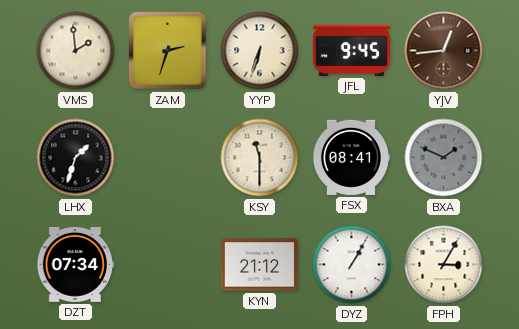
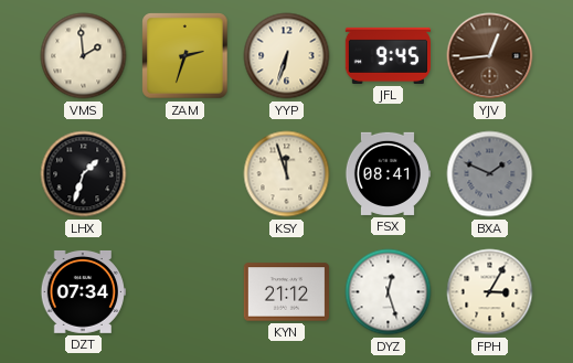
KSY: 11:30 -> 11:57
DYZ: 1:05 -> 12:27
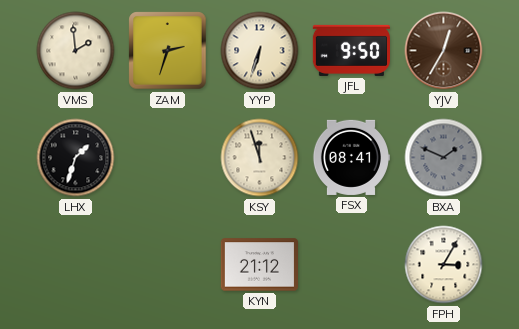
JFL: 9:45 -> 9:50
YJV: 12:44 -> 12:35
DZT: 07:34 -> none
DYZ: 12:27 -> none
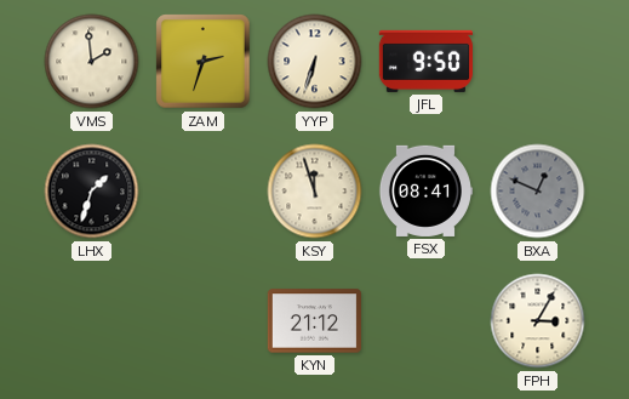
YJV: 12:35 -> none
BXA: 1:49 -> 12:49
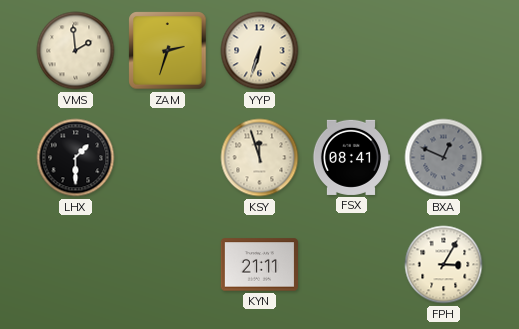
JFL: 9:50 -> none
LHX: 1:33 -> 1:30
KYN: 21:12 -> 21:11
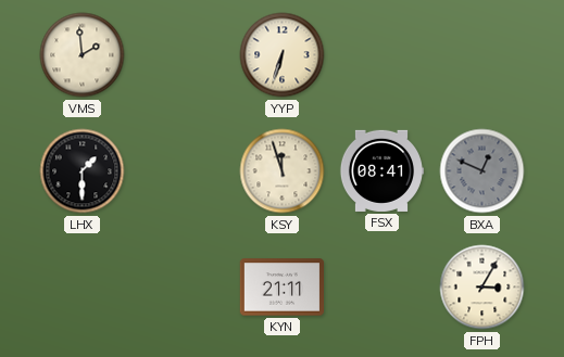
ZAM: 2:33 -> none
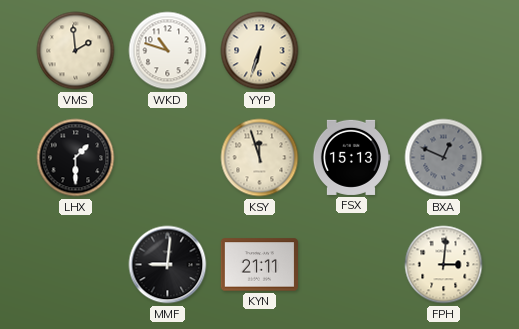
WKD: none -> 10:48
FSX: 08:41 -> 15:13
MMF: none -> 9:01
FPH: 3:05 -> 3:01
